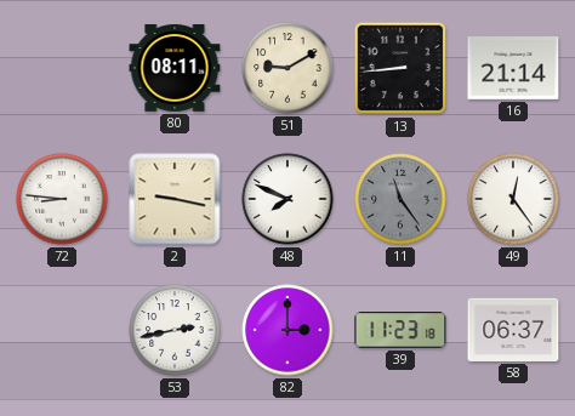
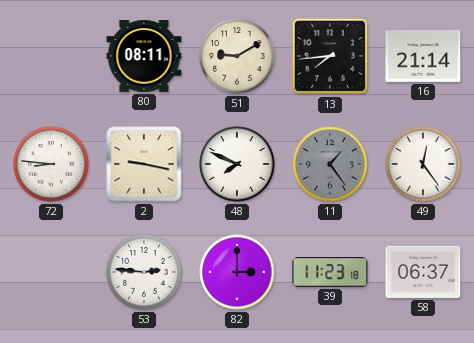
13: 8:44 -> 7:44
11: 11:24 -> 1:24
53: 2:43 -> 2:46
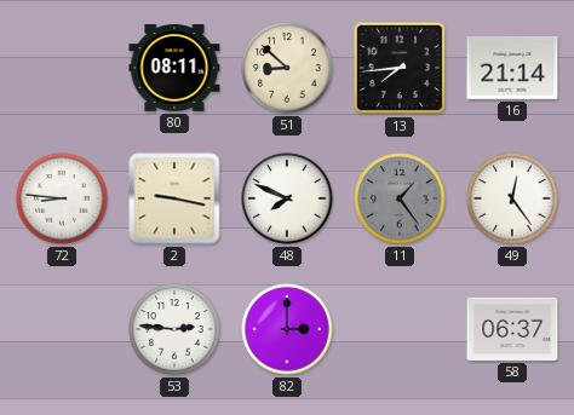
51: 9:10 -> 8:52
39: 11:23 -> none
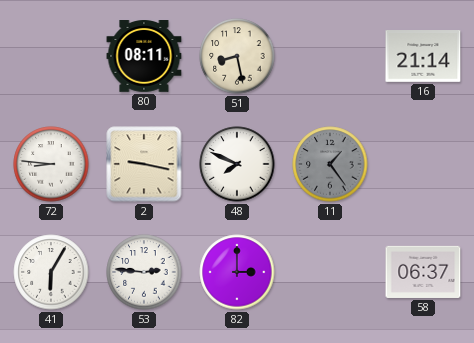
51: 8:52 -> 8:28
13: 7:44 -> none
49: 12:24 -> none
41: none -> 6:05
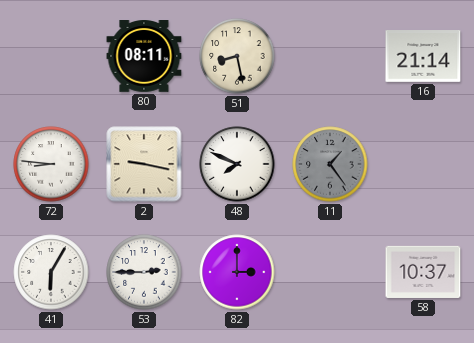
53: 2:46 -> 2:45
58: 06:37 -> 10:37
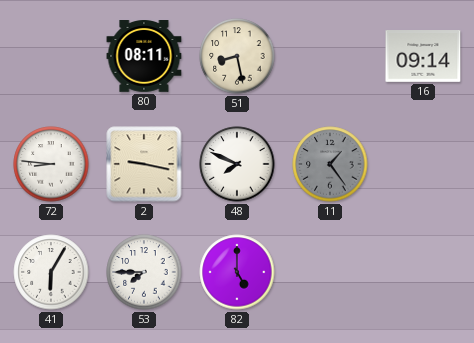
16: 21:14 -> 09:14
53: 2:45 -> 7:45
82: 3:00 -> 5:00
58: 10:37 -> none
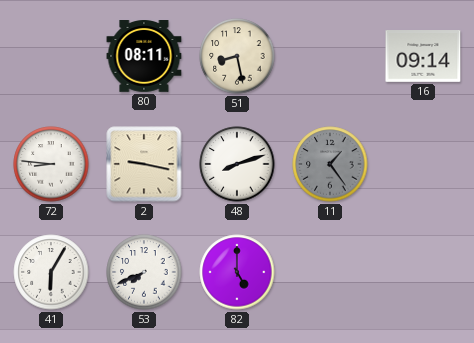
48: 7:49 -> 8:12
53: 7:45 -> 7:41
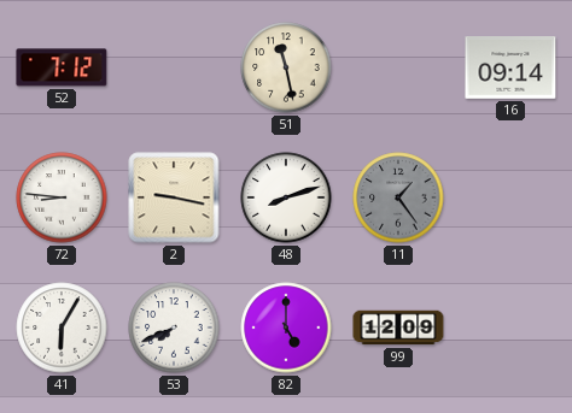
52: none -> 7:12
80: 08:11 -> none
51: 8:28 -> 11:28
99: none -> 12:09
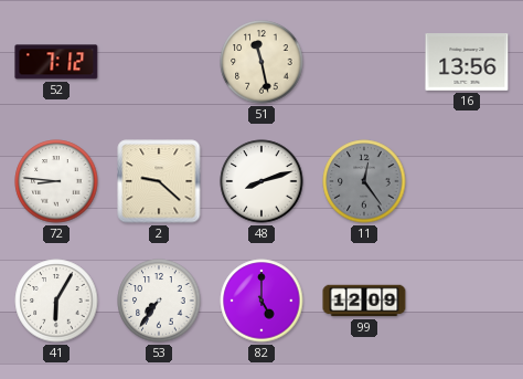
16: 09:14 -> 13:56
2: 9:17 -> 9:22
11: 1:24 -> 12:24
53: 7:41 -> 7:36
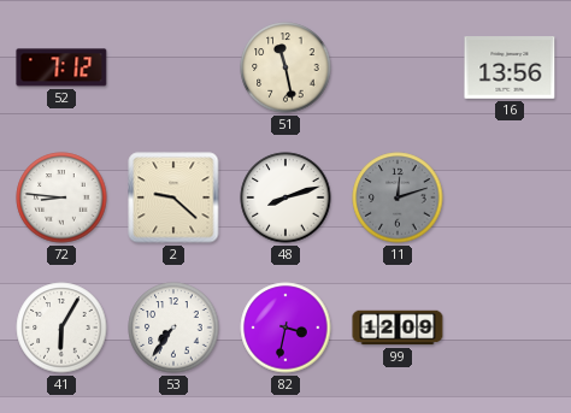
11: 12:24 -> 12:12
82: 5:00 -> 3:32
